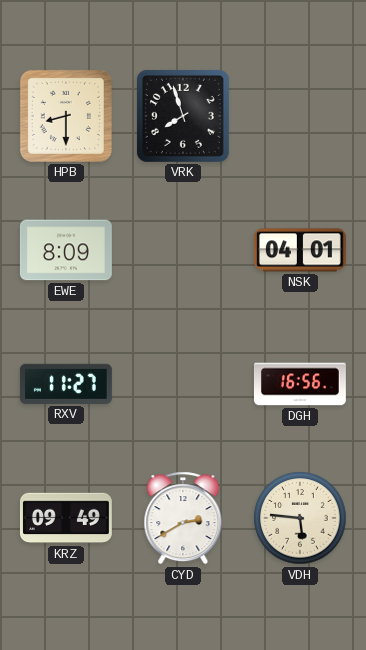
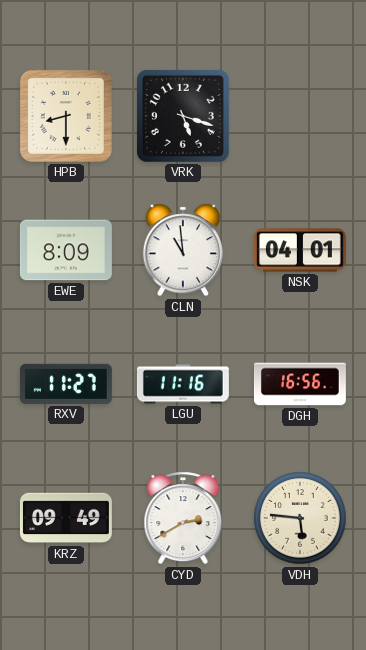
VRK: 7:57 -> 5:18
CLN: none -> 10:59
LGU: none -> 11:16
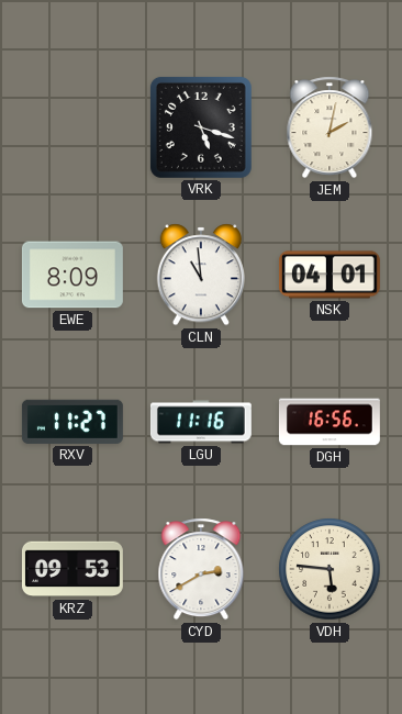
HPB: 8:30 -> none
JEM: none -> 2:02
KRZ: 09:49 -> 09:53
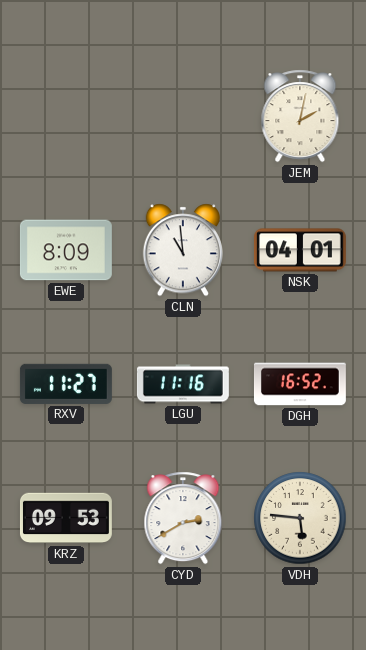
VRK: 5:18 -> none
DGH: 16:56 -> 16:52
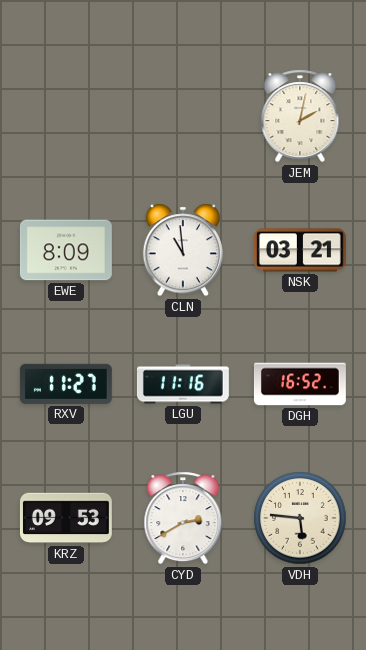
NSK: 04:01 -> 03:21
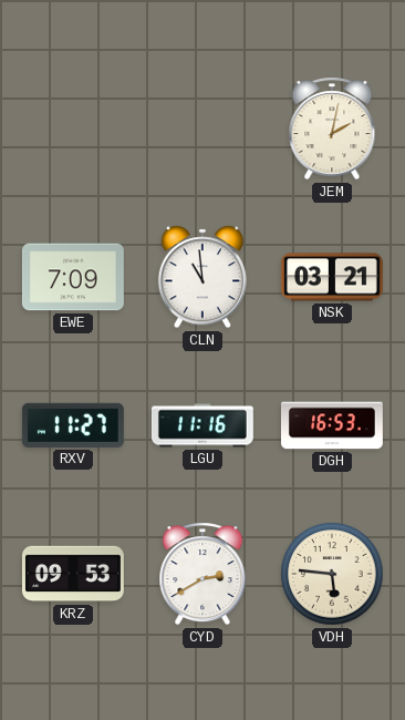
EWE: 8:09 -> 7:09
DGH: 16:52 -> 16:53
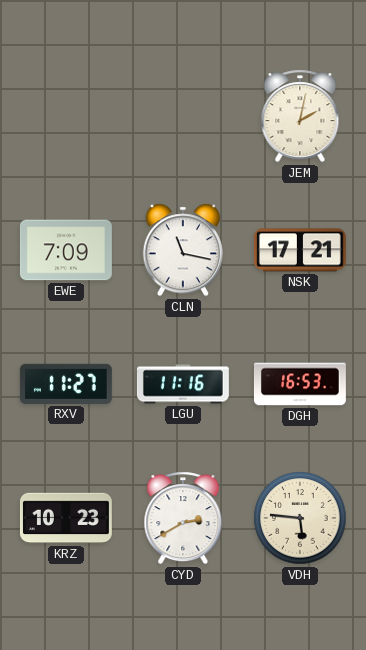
CLN: 10:59 -> 11:17
NSK: 03:21 -> 17:21
KRZ: 09:53 -> 10:23
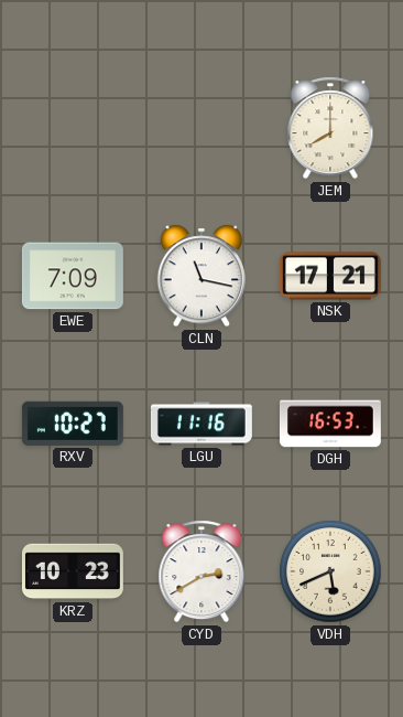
JEM: 2:02 -> 8:00
RXV: 11:27 -> 10:27
VDH: 5:46 -> 5:41
